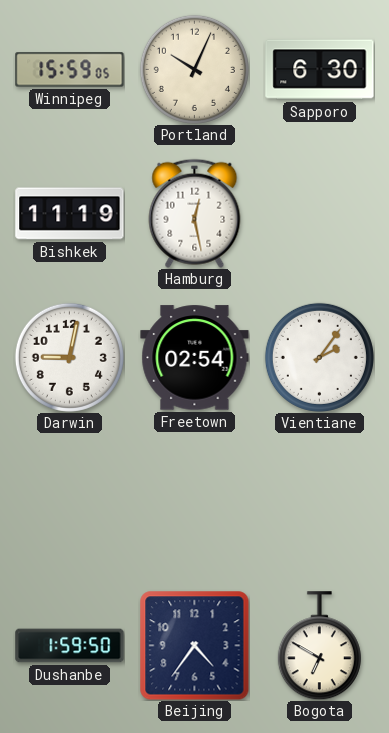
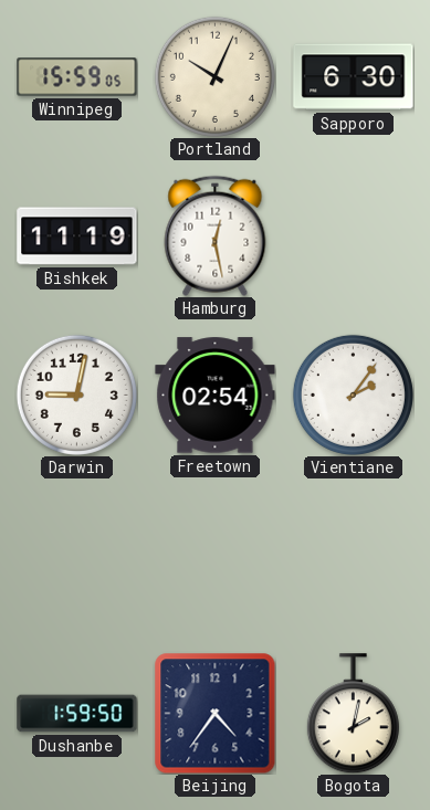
Bogota: 6:50 -> 2:02
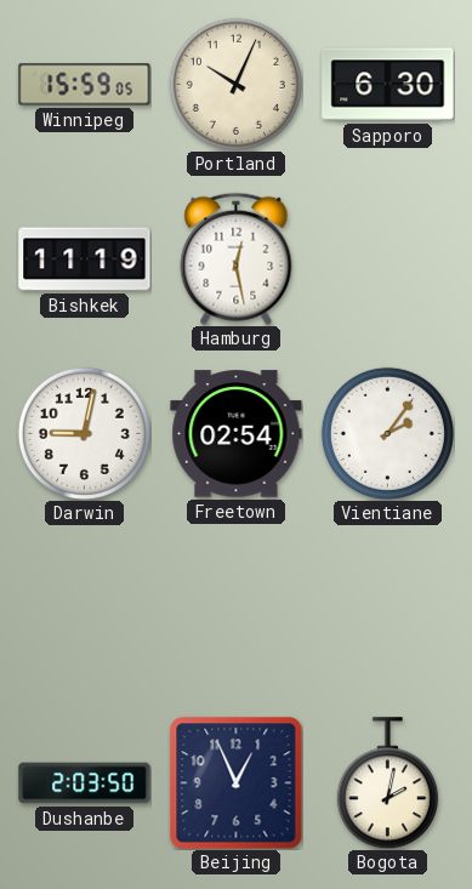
Dushanbe: 1:59 -> 2:03
Beijing: 4:36 -> 12:56
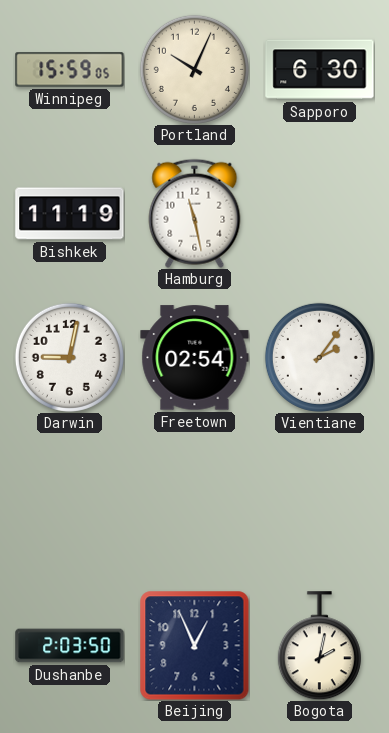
Hamburg: 12:28 -> 11:28
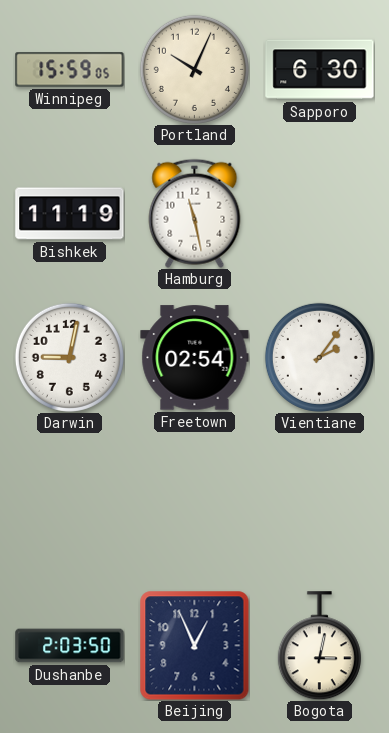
Bogota: 2:02 -> 3:02
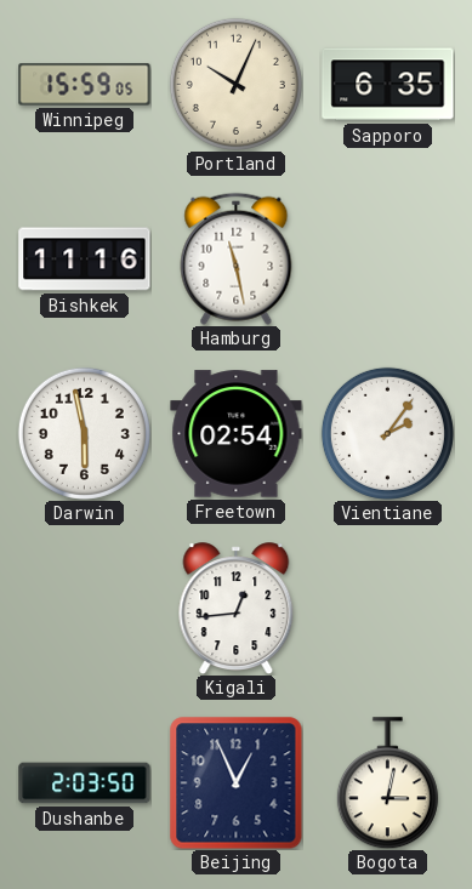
Sapporo: 6:30 -> 6:35
Bishkek: 11:19 -> 11:16
Darwin: 9:02 -> 5:58
Kigali: none -> 12:44
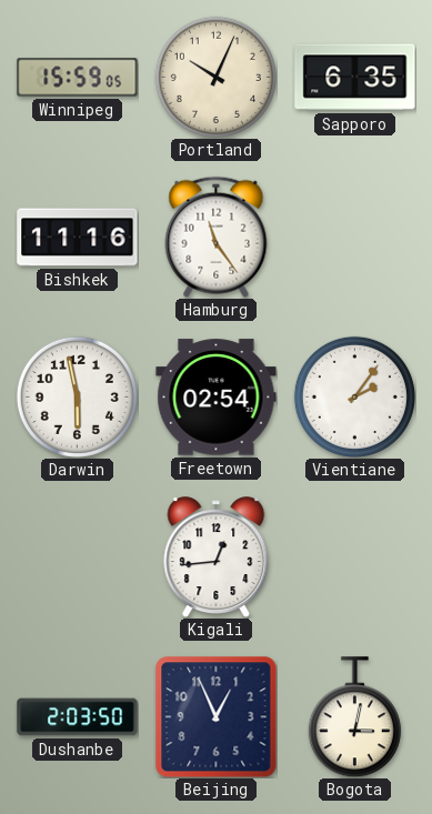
Hamburg: 11:28 -> 11:24
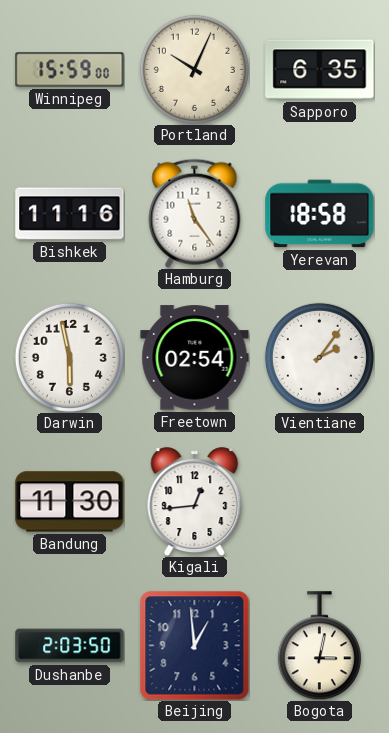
Winnipeg: 15:59:05 -> 15:59:00
Yerevan: none -> 18:58
Bandung: none -> 11:30
Beijing: 12:56 -> 12:59
